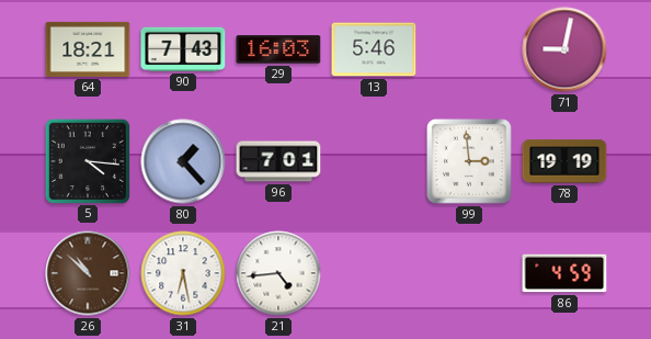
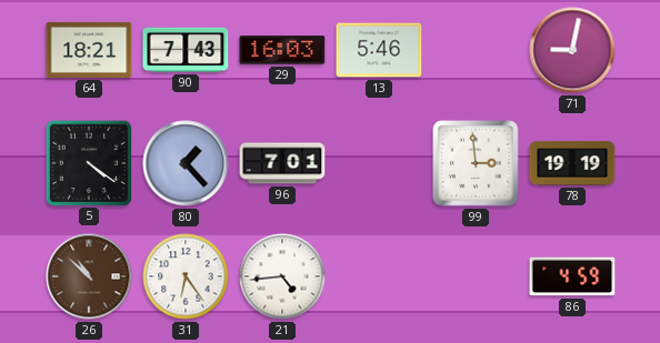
5: 4:16 -> 4:21
31: 6:28 -> 6:24
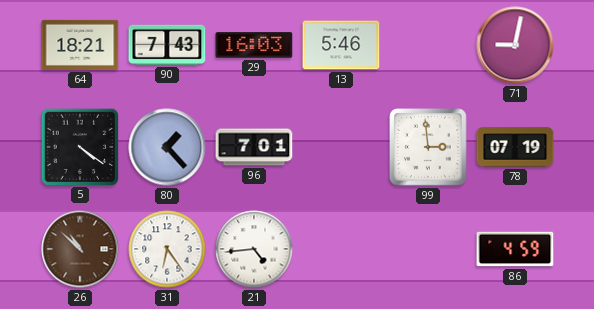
78: 19:19 -> 07:19
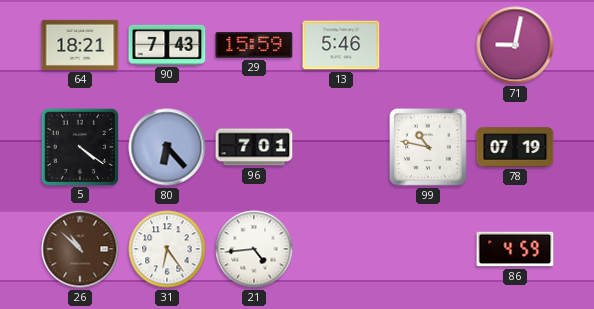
29: 16:03 -> 15:59
80: 1:23 -> 6:23
99: 2:59 -> 10:47
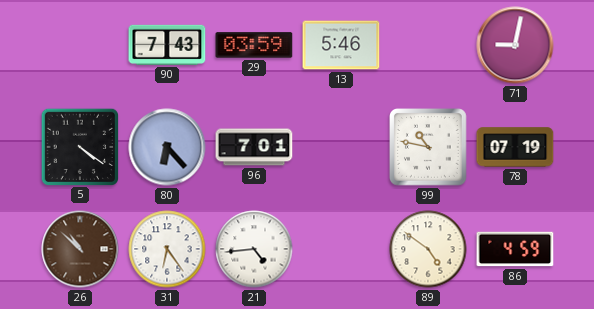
64: 18:21 -> none
29: 15:59 -> 03:59
89: none -> 4:51
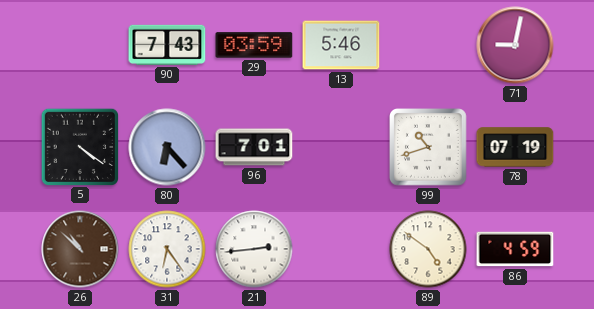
99: 10:47 -> 10:42
21: 4:44 -> 2:44
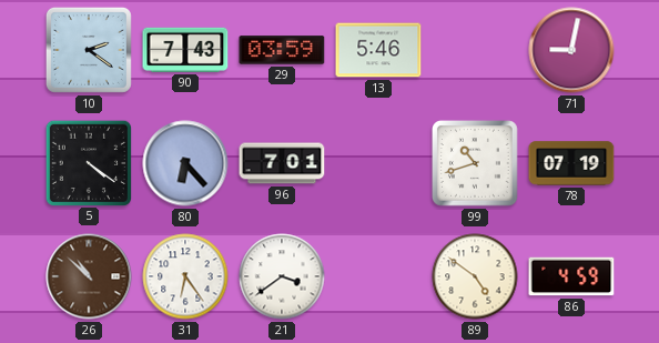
10: none -> 2:21
21: 2:44 -> 3:39
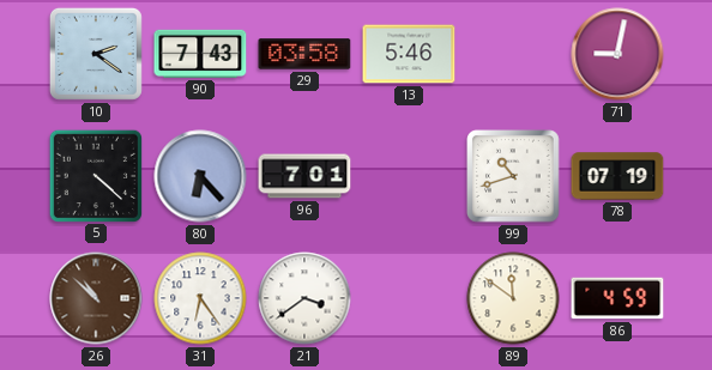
29: 03:59 -> 03:58
5: 4:21 -> 4:22
89: 4:51 -> 11:51
